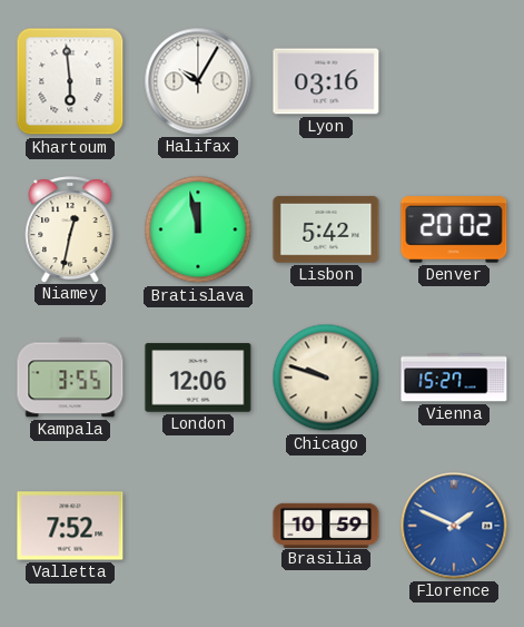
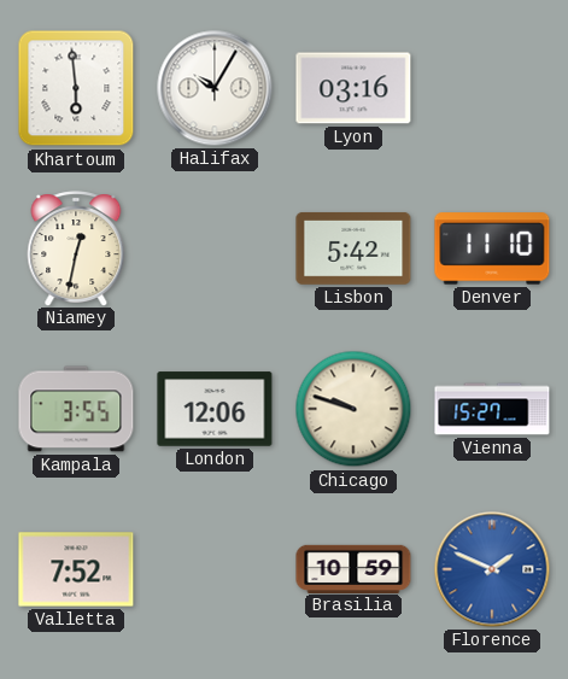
Bratislava: 11:58 -> none
Denver: 20:02 -> 11:10
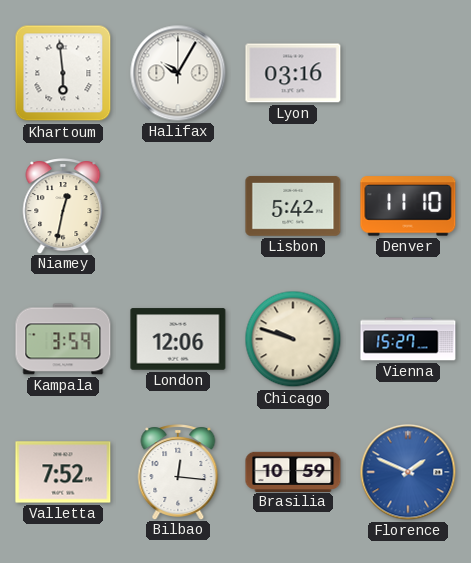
Kampala: 3:55 -> 3:59
Bilbao: none -> 12:16
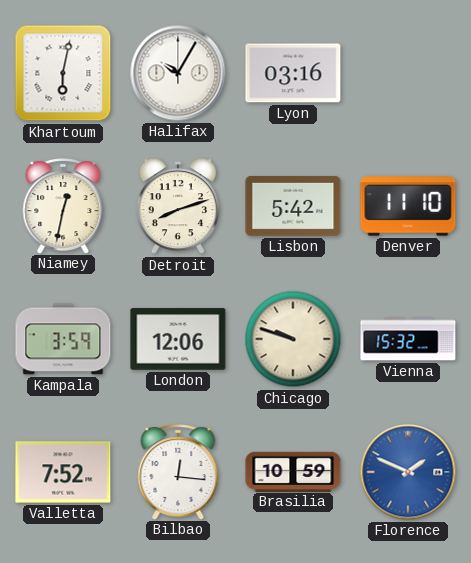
Khartoum: 5:59 -> 6:02
Detroit: none -> 8:12
Vienna: 15:27 -> 15:32
